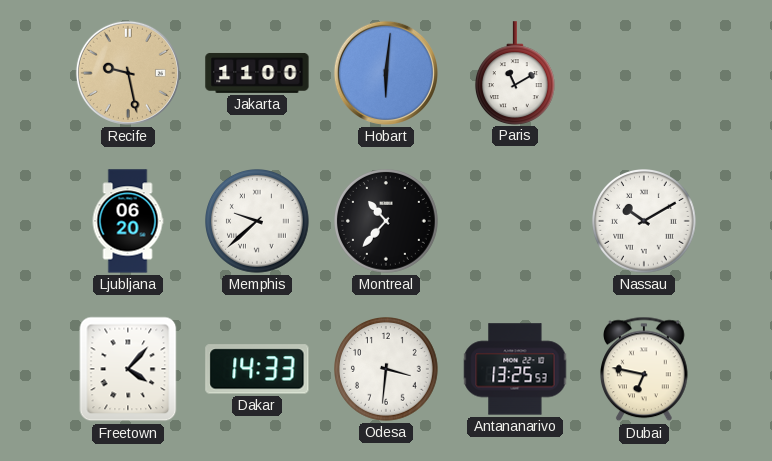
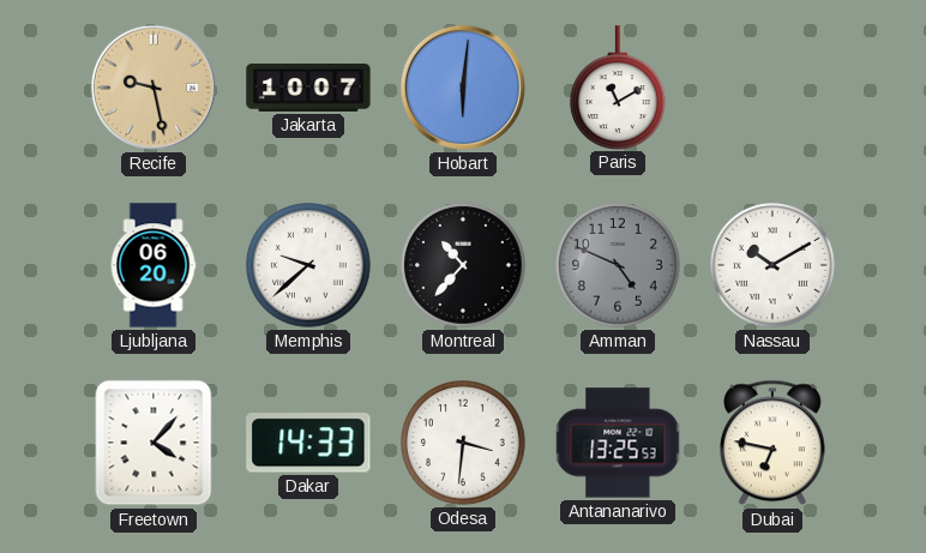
Jakarta: 11:00 -> 10:07
Amman: none -> 4:49
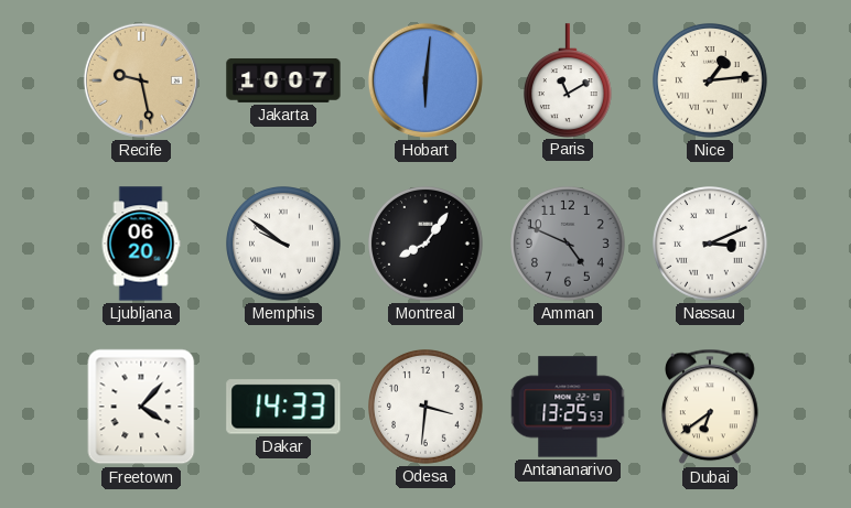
Nice: none -> 1:14
Memphis: 9:38 -> 9:51
Montreal: 10:37 -> 8:06
Nassau: 10:10 -> 3:11
Dubai: 6:47 -> 6:39
